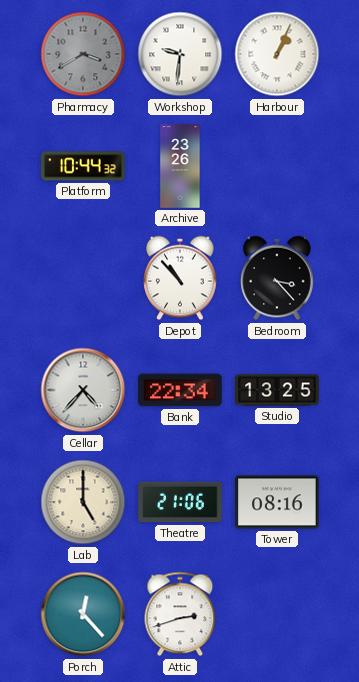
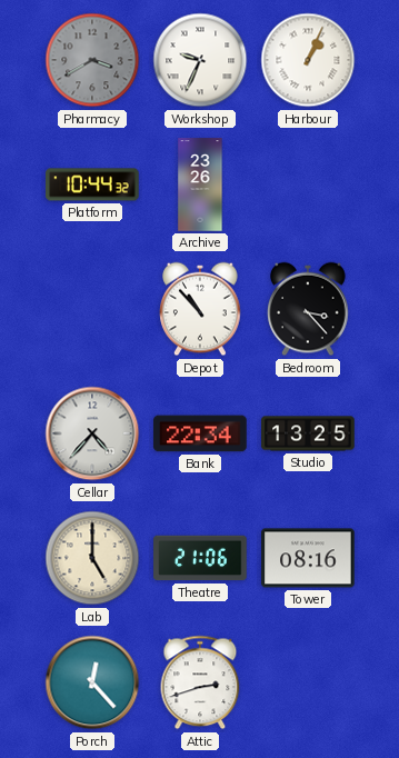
Workshop: 9:31 -> 9:34
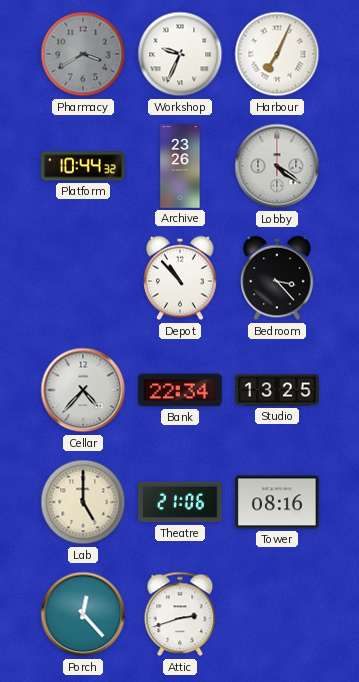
Harbour: 1:04 -> 7:04
Lobby: none -> 4:21
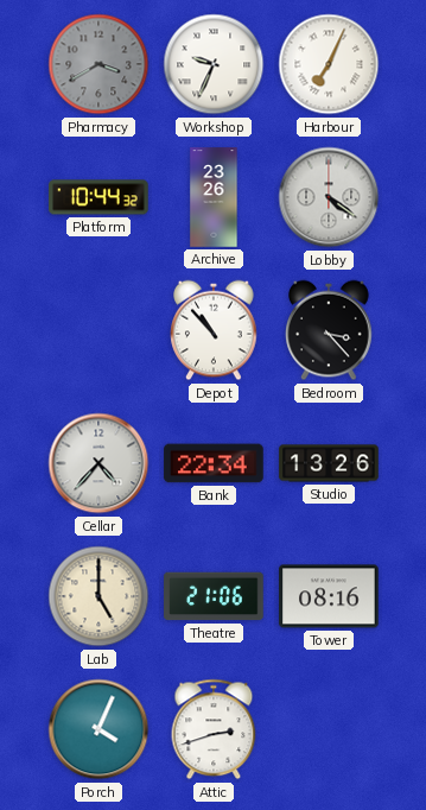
Studio: 13:25 -> 13:26
Porch: 12:23 -> 4:04
